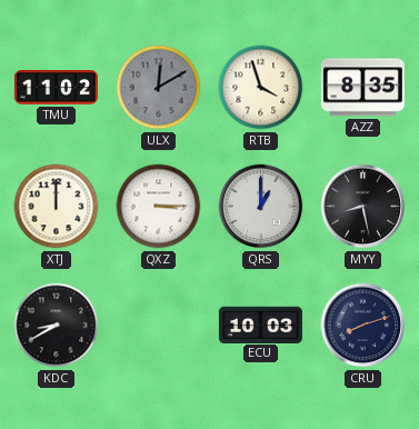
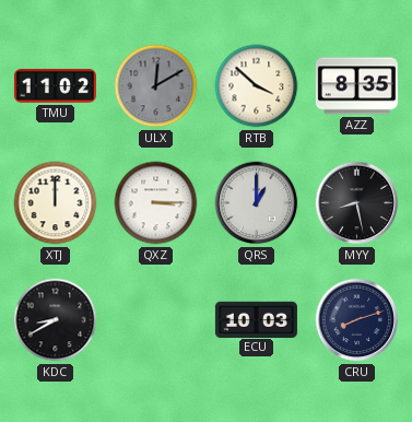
RTB: 3:57 -> 3:52
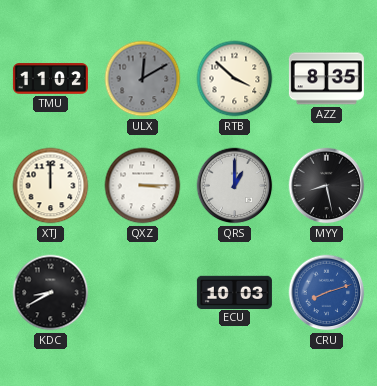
CRU dial: navy -> blue
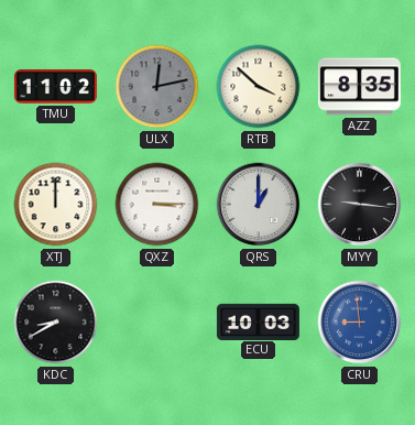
ULX: 12:10 -> 12:13
MYY: 8:28 -> 9:16
CRU: 8:12 -> 8:59
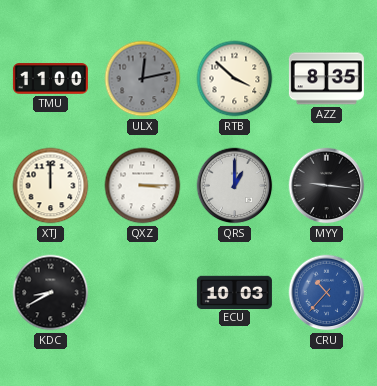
TMU: 11:02 -> 11:00
CRU: 8:59 -> 10:37
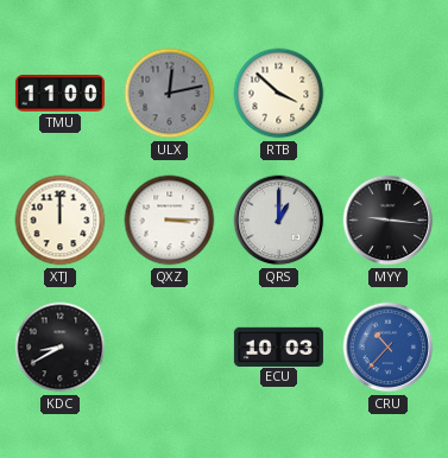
AZZ: 8:35 -> none
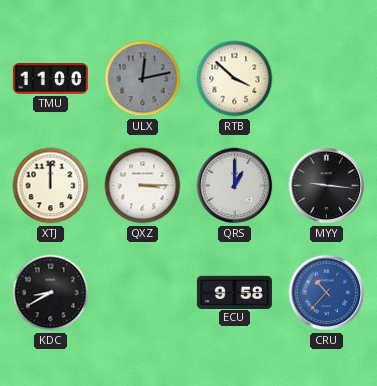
ECU: 10:03 -> 9:58
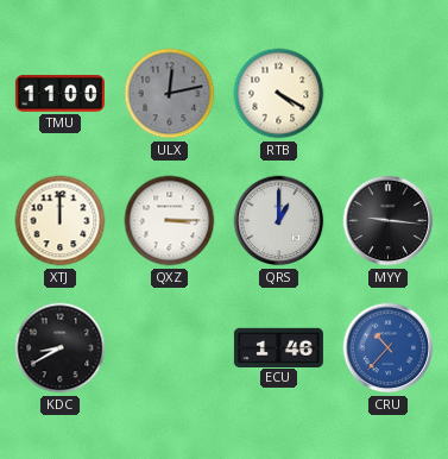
RTB: 3:52 -> 4:20
ECU: 9:58 -> 1:46
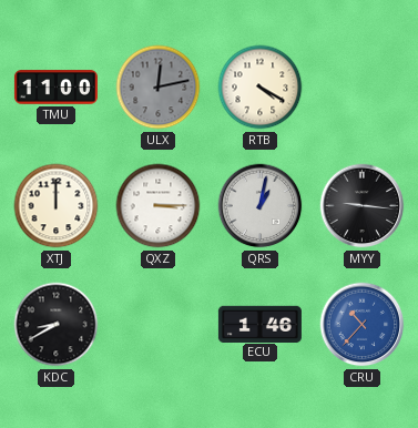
QRS: 1:00 -> 1:02
